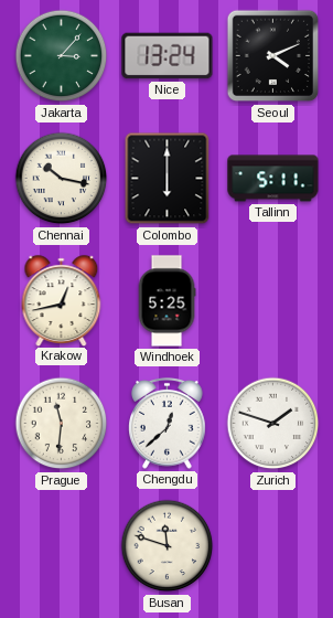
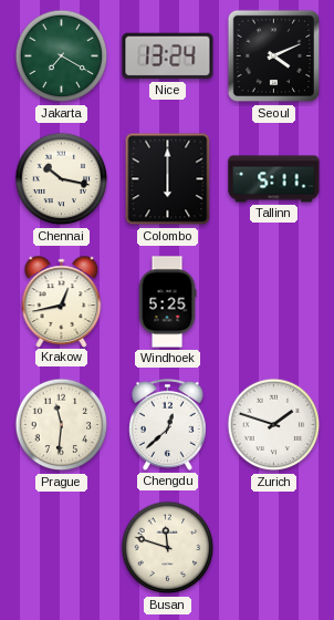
Jakarta: 3:07 -> 7:20
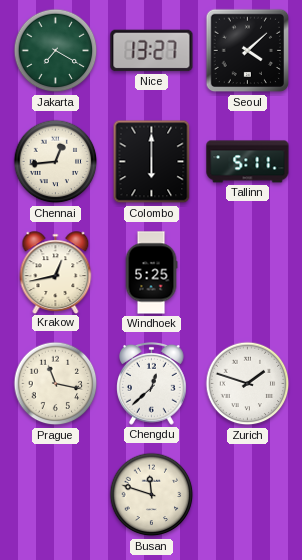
Nice: 13:24 -> 13:27
Seoul: 4:11 -> 4:08
Chennai: 10:17 -> 12:44
Prague: 11:31 -> 11:17
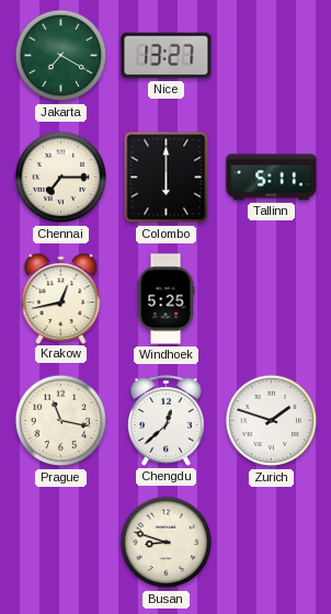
Seoul: 4:08 -> none
Chennai: 12:44 -> 7:15
Busan: 11:48 -> 8:48
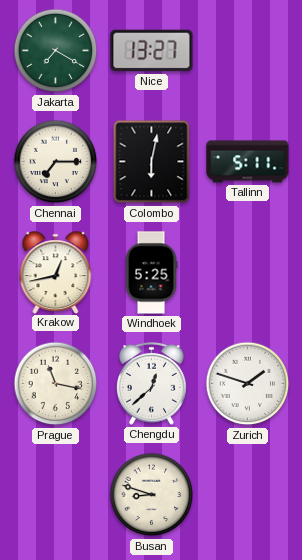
Colombo: 6:00 -> 6:02
